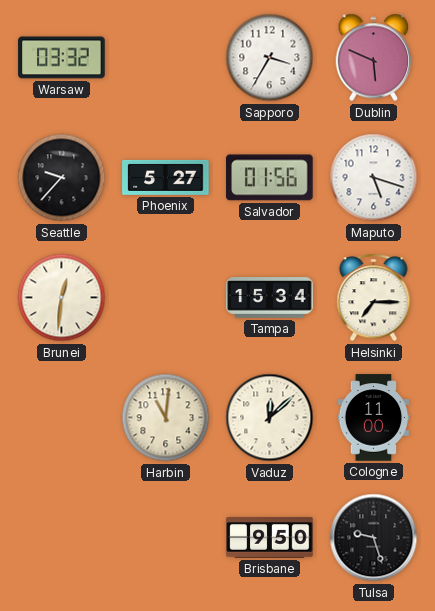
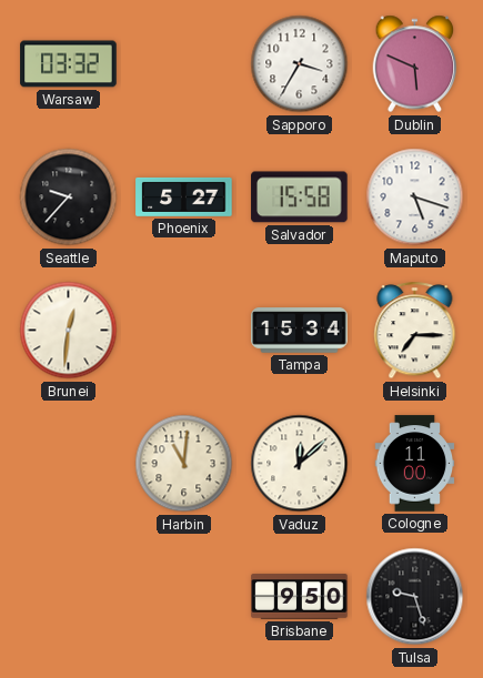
Salvador: 01:56 -> 15:58
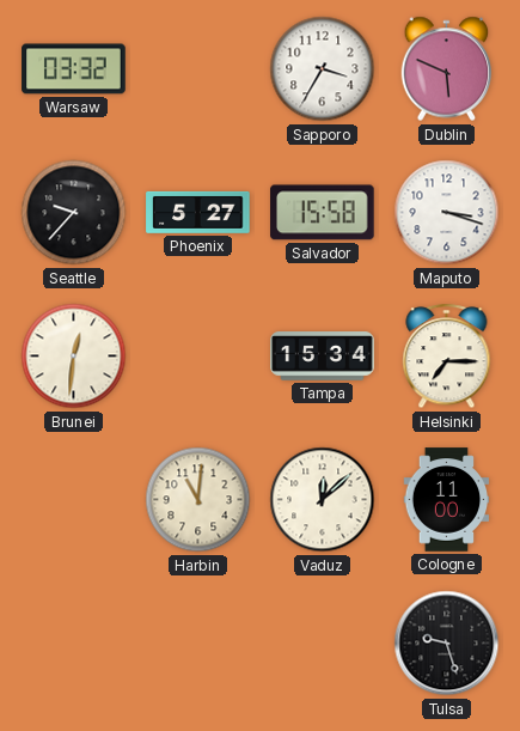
Maputo: 5:18 -> 3:18
Brisbane: 9:50 -> none
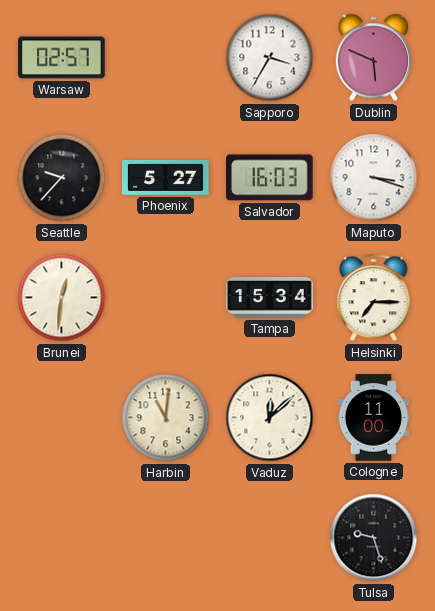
Warsaw: 03:32 -> 02:57
Salvador: 15:58 -> 16:03
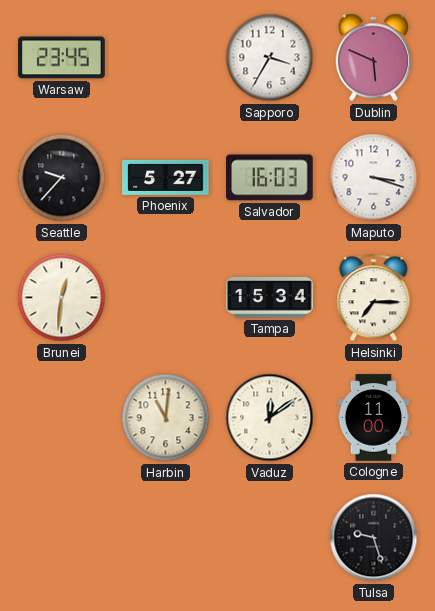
Warsaw: 02:57 -> 23:45
Vaduz: 12:08 -> 12:09
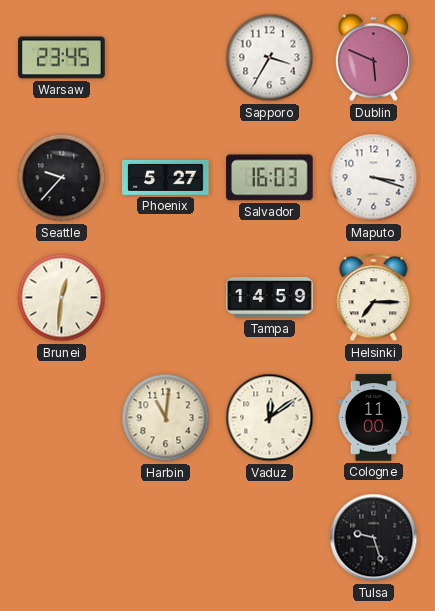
Tampa: 15:34 -> 14:59
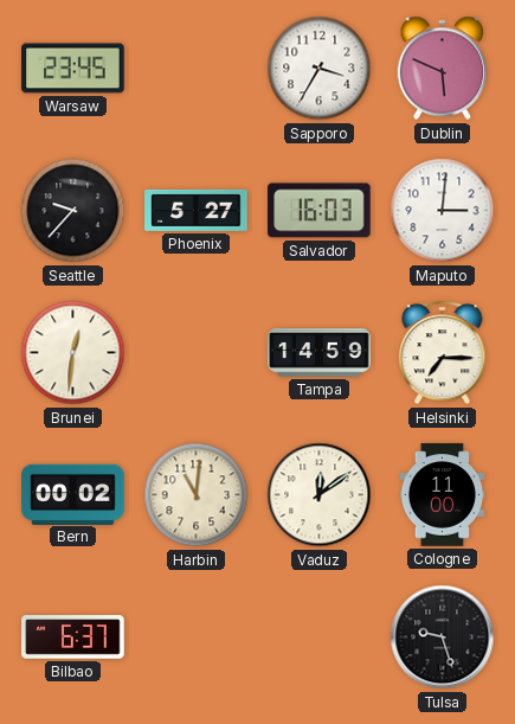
Maputo: 3:18 -> 3:01
Bern: none -> 00:02
Bilbao: none -> 6:37
